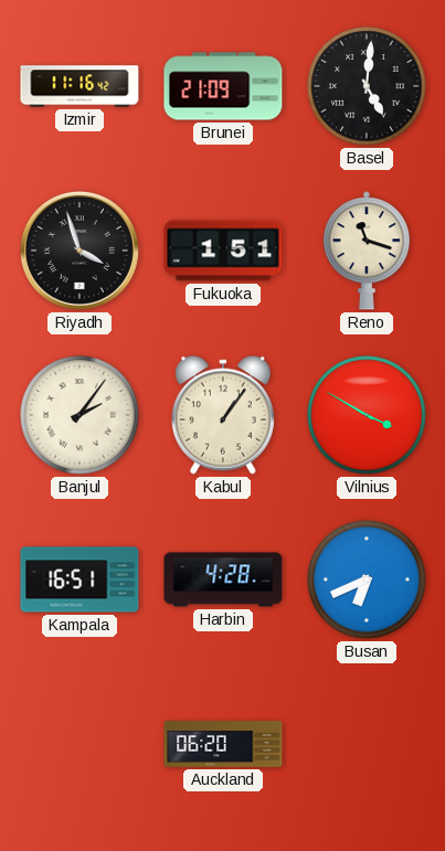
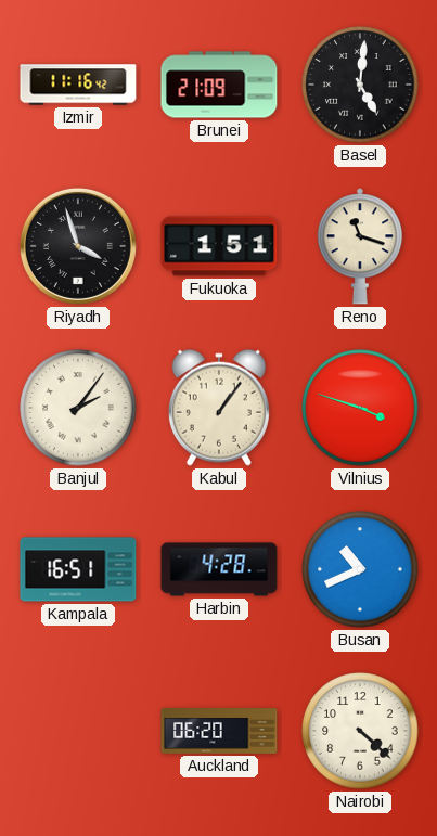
Vilnius: 3:50 -> 3:48
Busan: 6:41 -> 10:41
Nairobi: none -> 4:22
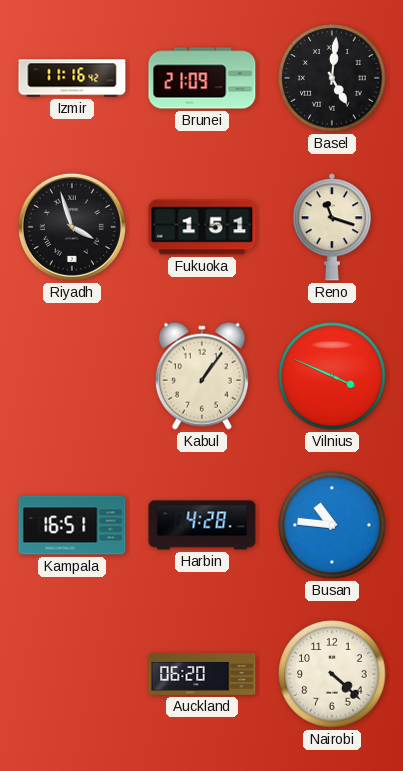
Banjul: 2:06 -> none
Vilnius: 3:48 -> 3:49
Busan: 10:41 -> 10:46
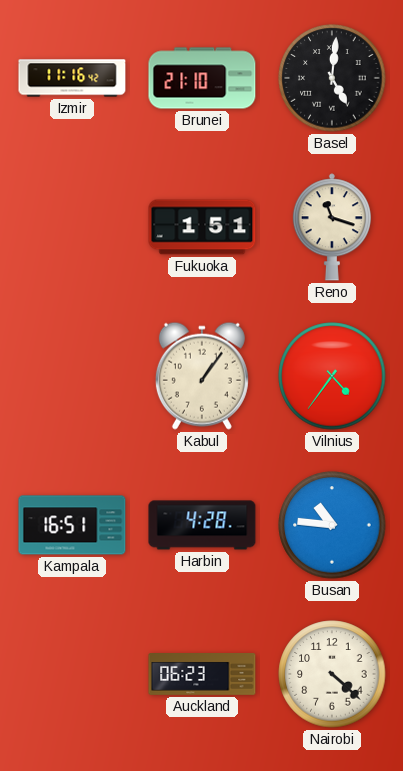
Brunei: 21:09 -> 21:10
Riyadh: 3:57 -> none
Vilnius: 3:49 -> 4:36
Auckland: 06:20 -> 06:23
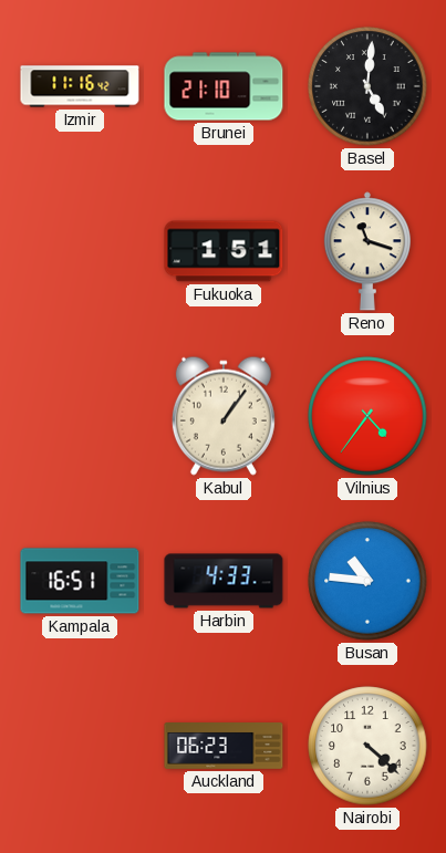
Harbin: 4:28 -> 4:33
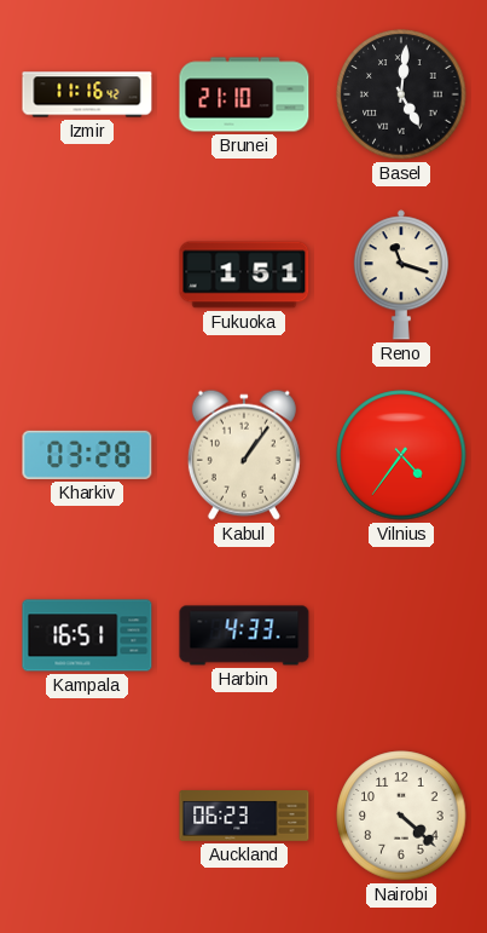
Kharkiv: none -> 03:28
Busan: 10:46 -> none
